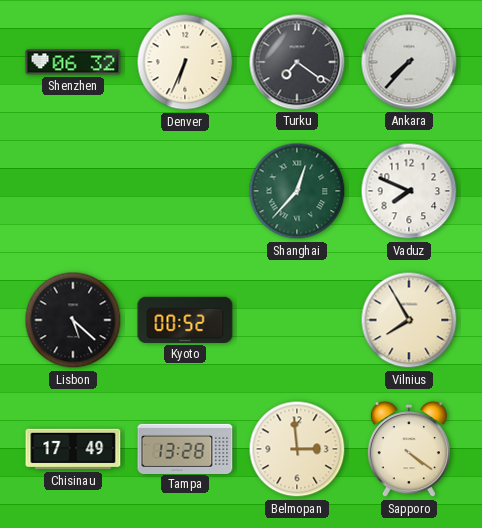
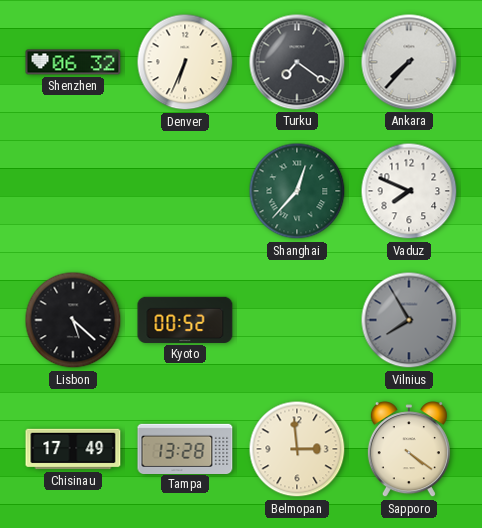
Vilnius dial: cream -> grey
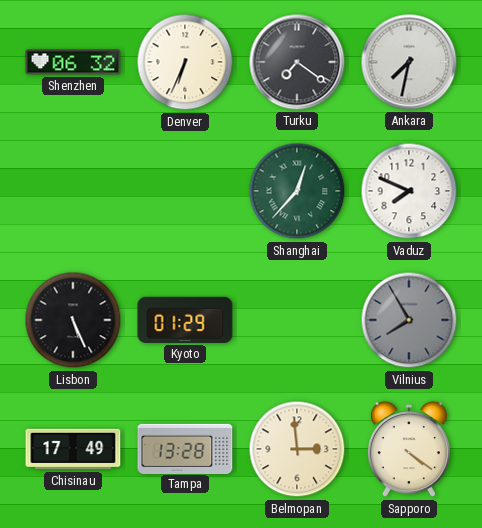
Ankara: 7:37 -> 7:32
Lisbon: 5:22 -> 5:26
Kyoto: 00:52 -> 01:29
